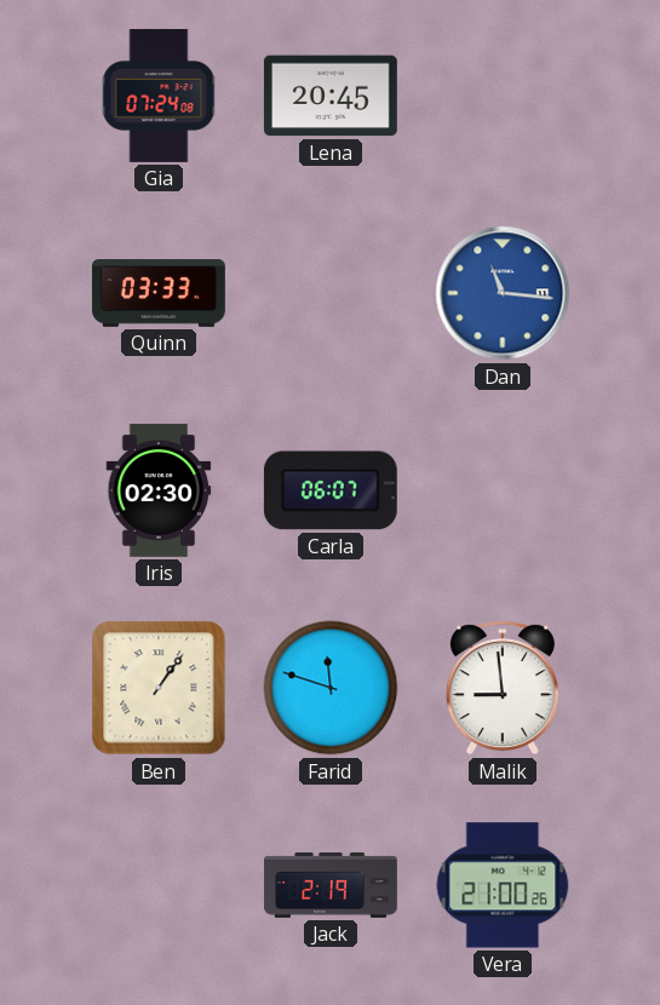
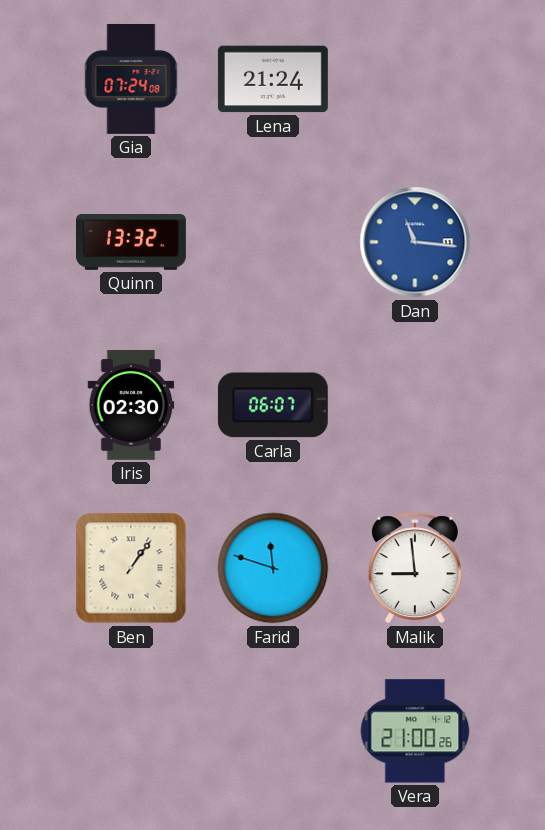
Lena: 20:45 -> 21:24
Quinn: 03:33 -> 13:32
Jack: 2:19 -> none
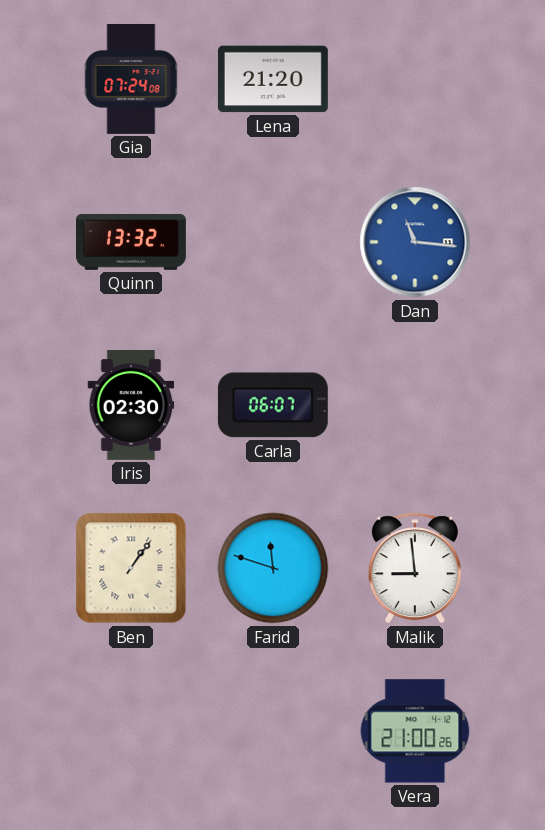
Lena: 21:24 -> 21:20
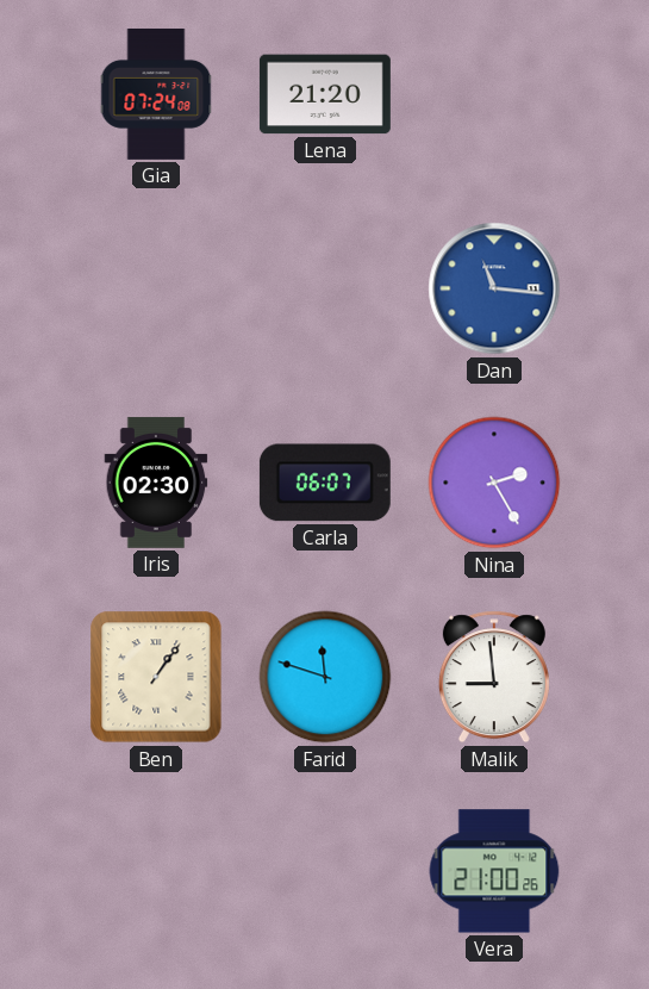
Quinn: 13:32 -> none
Nina: none -> 2:25
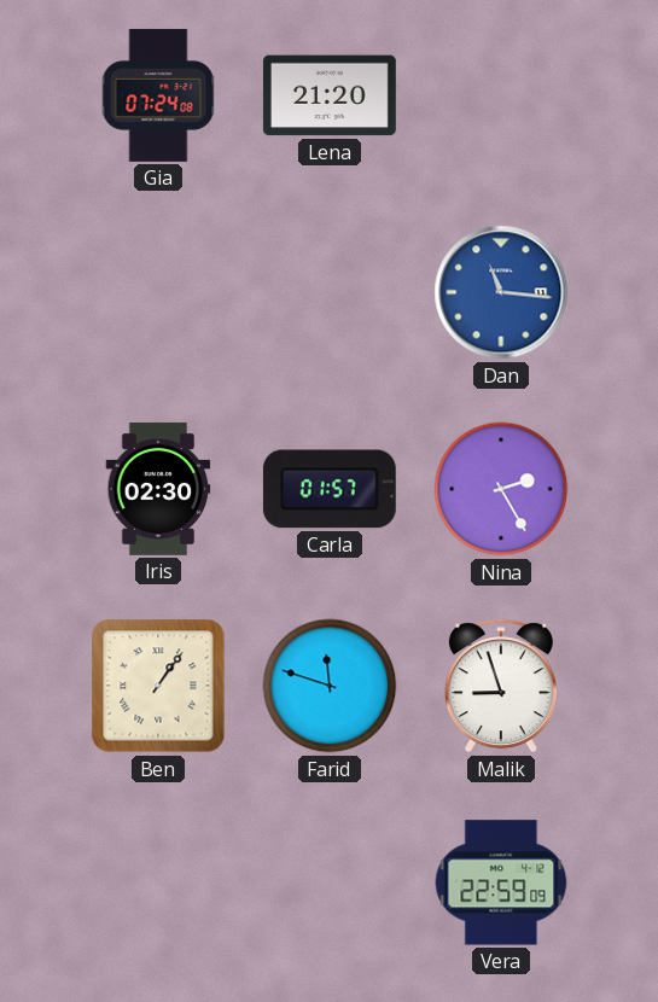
Carla: 06:07 -> 01:57
Malik: 8:59 -> 8:57
Vera: 21:00 -> 22:59
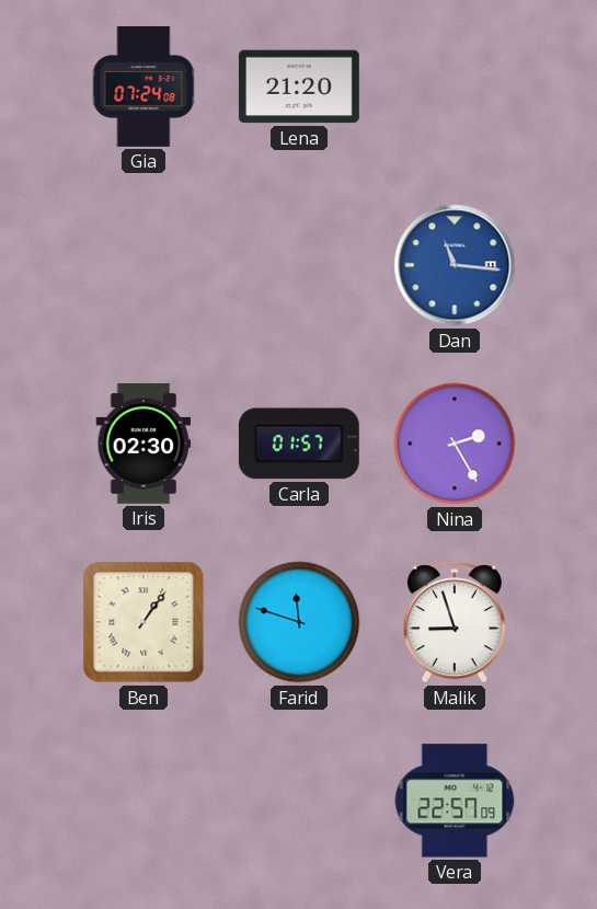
Vera: 22:59 -> 22:57
